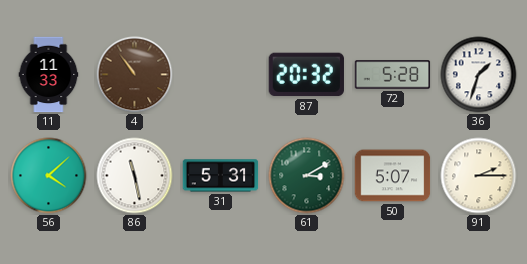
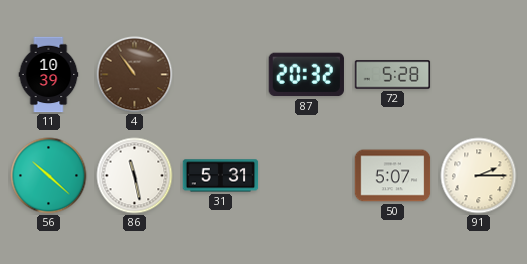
11: 11:33 -> 10:39
36: 1:33 -> none
56: 4:08 -> 10:22
61: 3:10 -> none
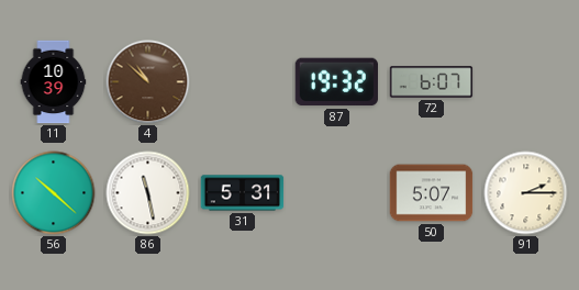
4: 10:54 -> 10:52
87: 20:32 -> 19:32
72: 5:28 -> 6:07
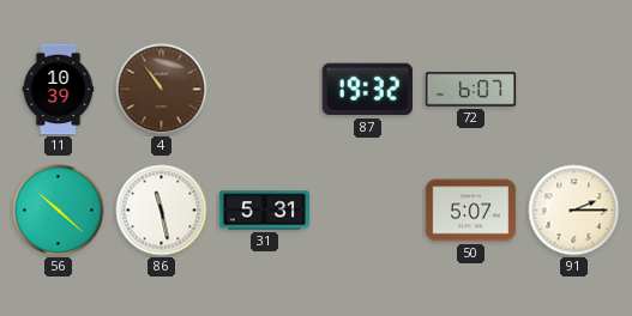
4: 10:52 -> 10:54
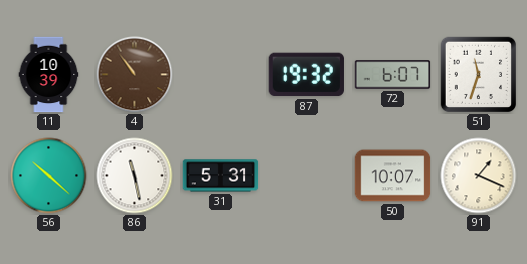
51: none -> 11:33
50: 5:07 -> 10:07
91: 2:15 -> 1:19
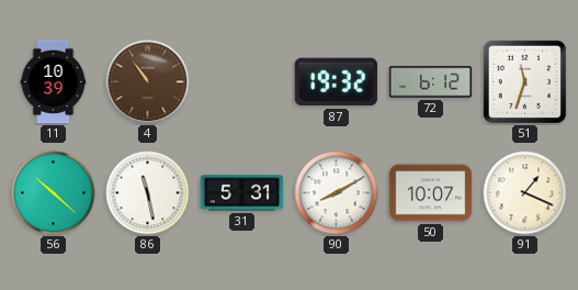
72: 6:07 -> 6:12
90: none -> 8:10
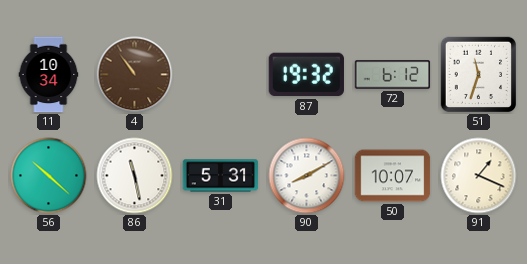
11: 10:39 -> 10:34
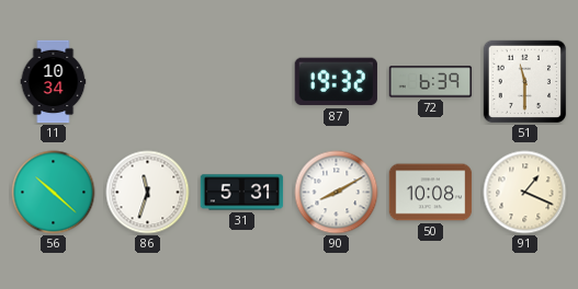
4: 10:54 -> none
72: 6:12 -> 6:39
51: 11:33 -> 11:30
86: 11:28 -> 11:33
50: 10:07 -> 10:08
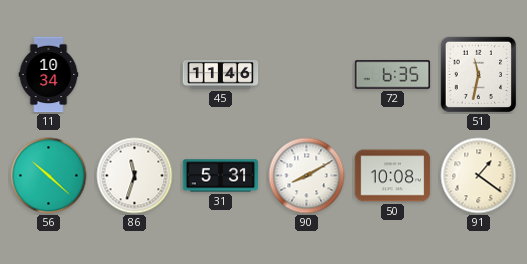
45: none -> 11:46
87: 19:32 -> none
72: 6:39 -> 6:35
51: 11:30 -> 11:32
91: 1:19 -> 1:21
